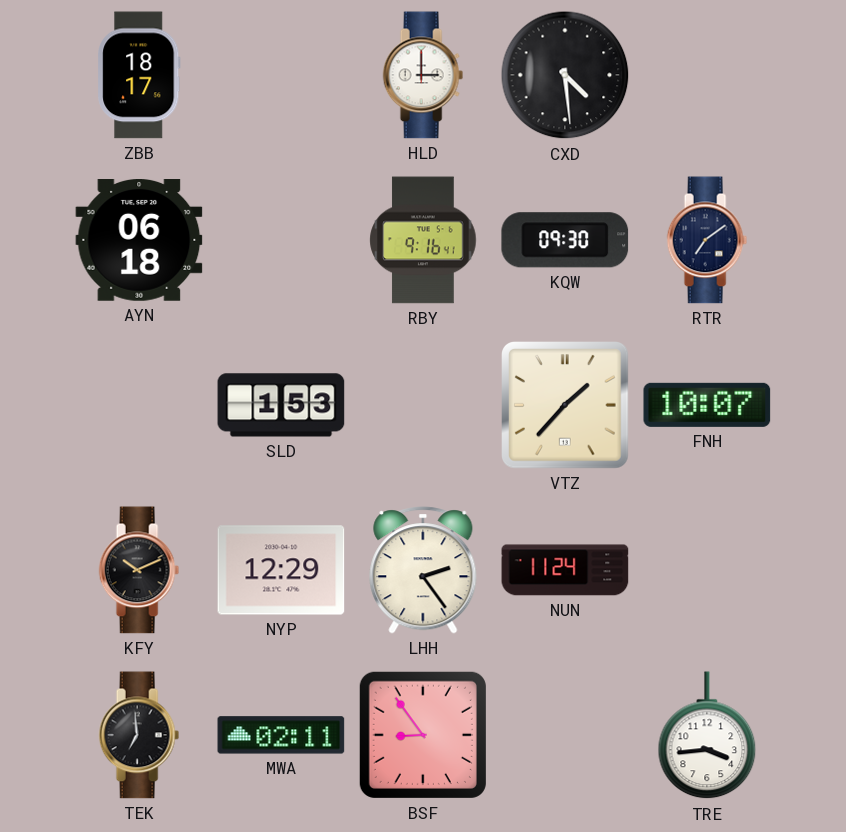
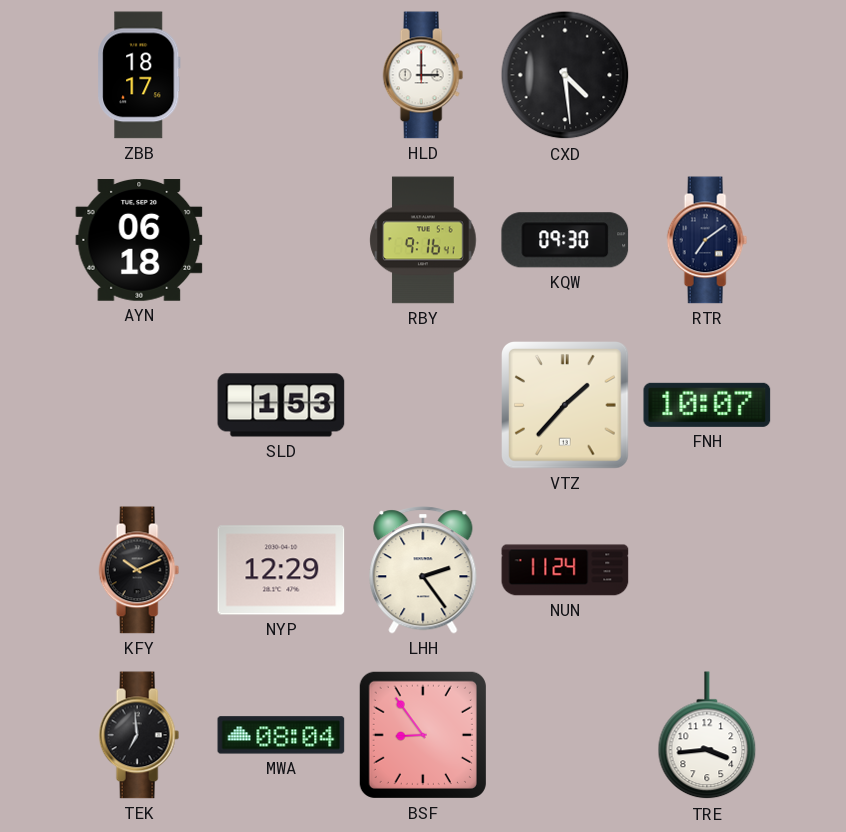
MWA: 02:11 -> 08:04
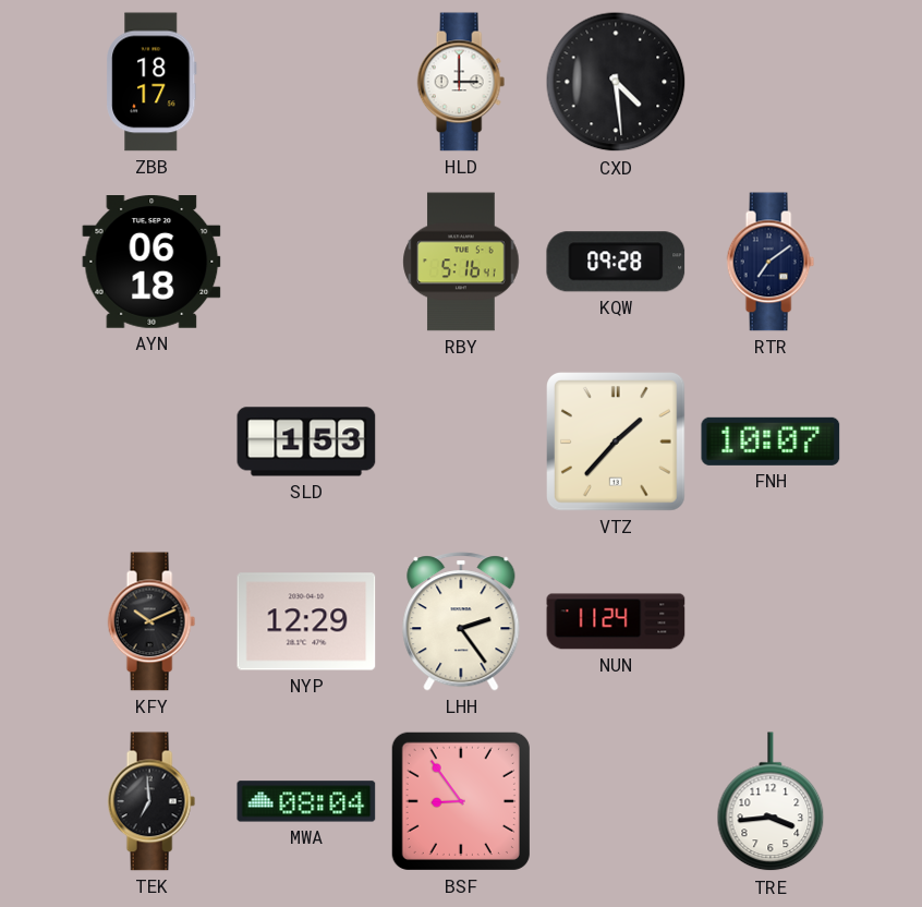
RBY: 9:16 -> 5:16
KQW: 09:30 -> 09:28
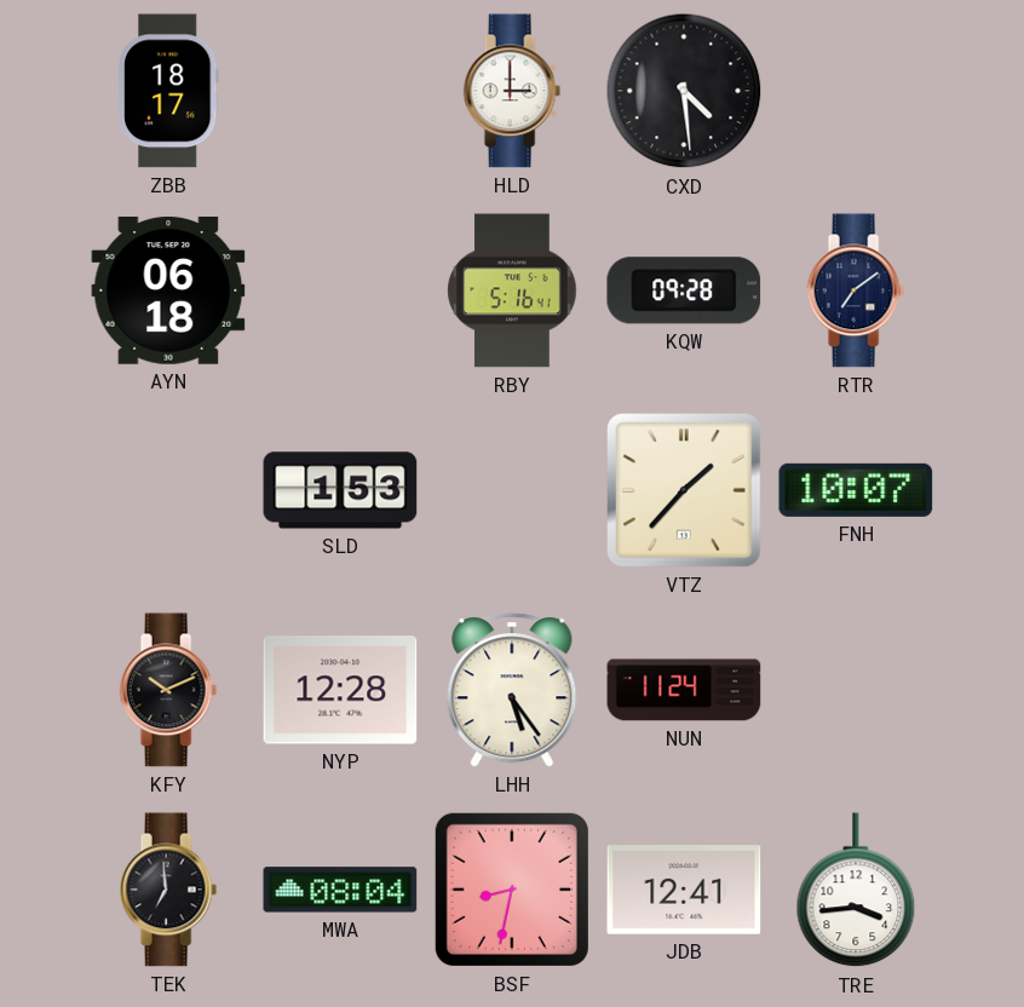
NYP: 12:29 -> 12:28
LHH: 2:24 -> 5:24
BSF: 8:54 -> 8:32
JDB: none -> 12:41
